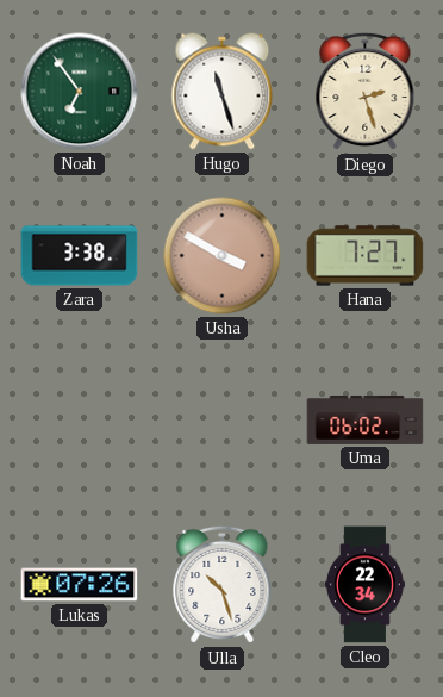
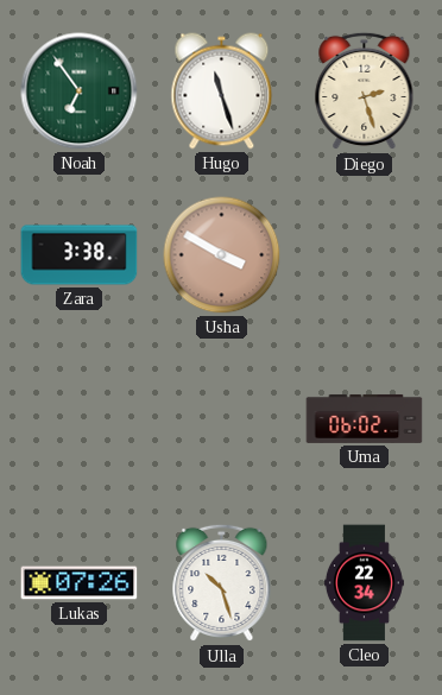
Hana: 7:27 -> none
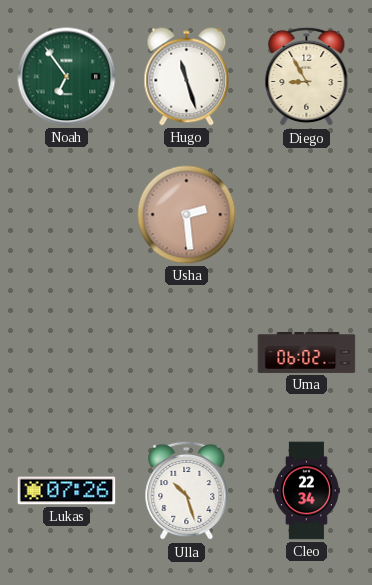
Diego: 2:27 -> 8:55
Zara: 3:38 -> none
Usha: 3:50 -> 2:29
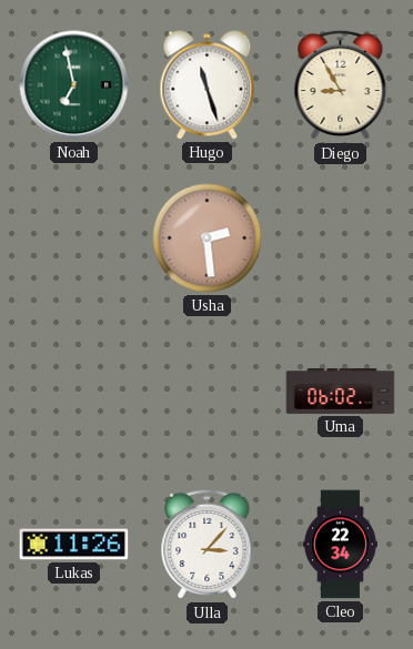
Noah: 6:54 -> 6:58
Lukas: 07:26 -> 11:26
Ulla: 10:27 -> 3:07
